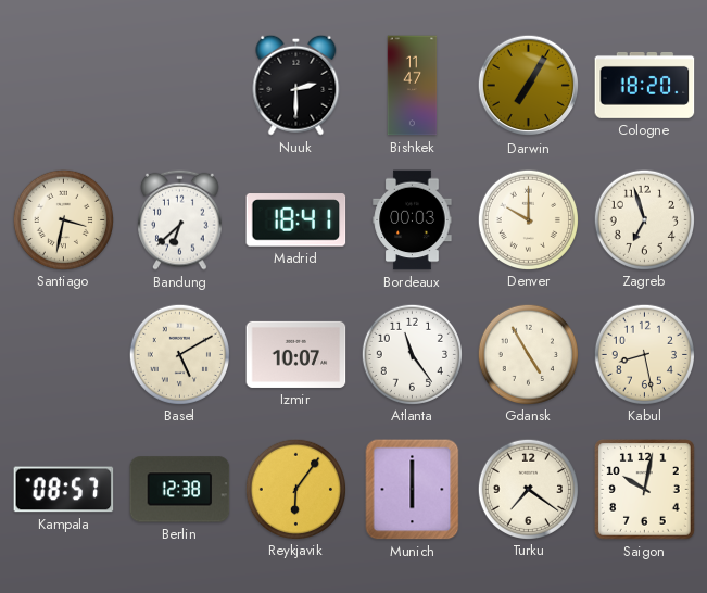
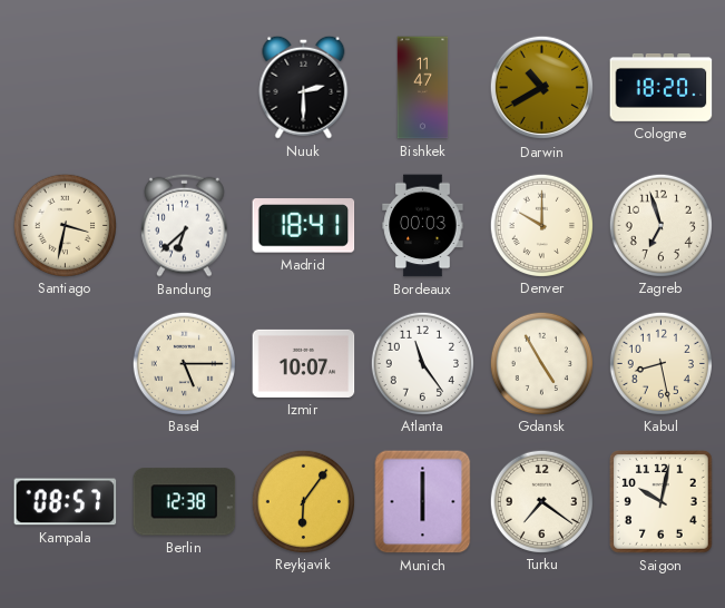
Darwin: 7:05 -> 10:40
Basel: 5:10 -> 5:15
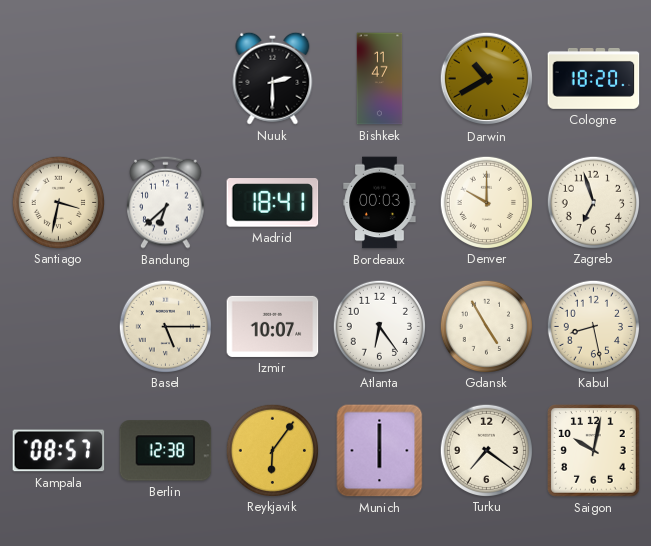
Atlanta: 11:24 -> 6:24
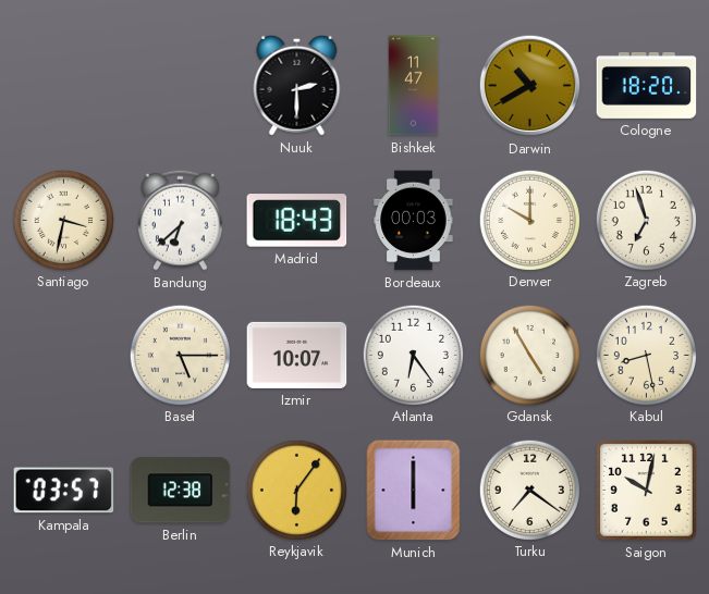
Madrid: 18:41 -> 18:43
Kampala: 08:57 -> 03:57
